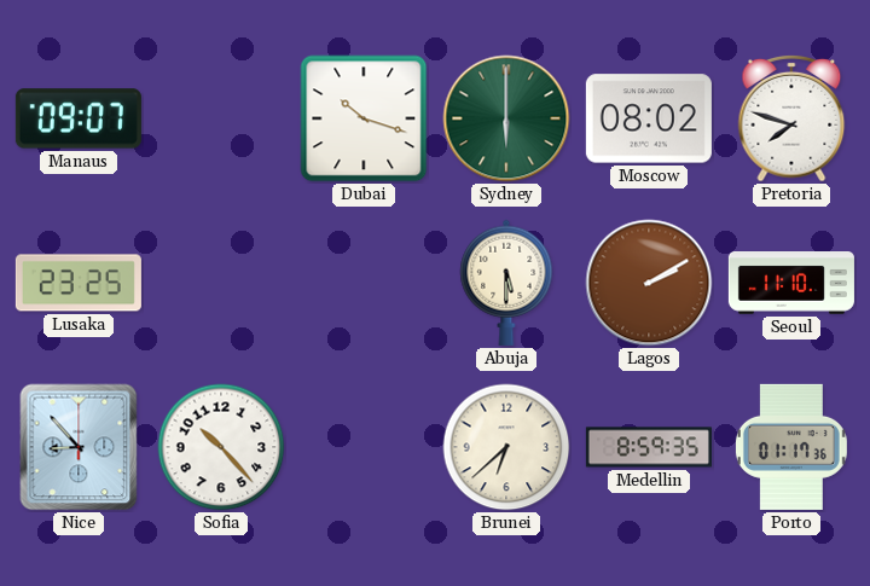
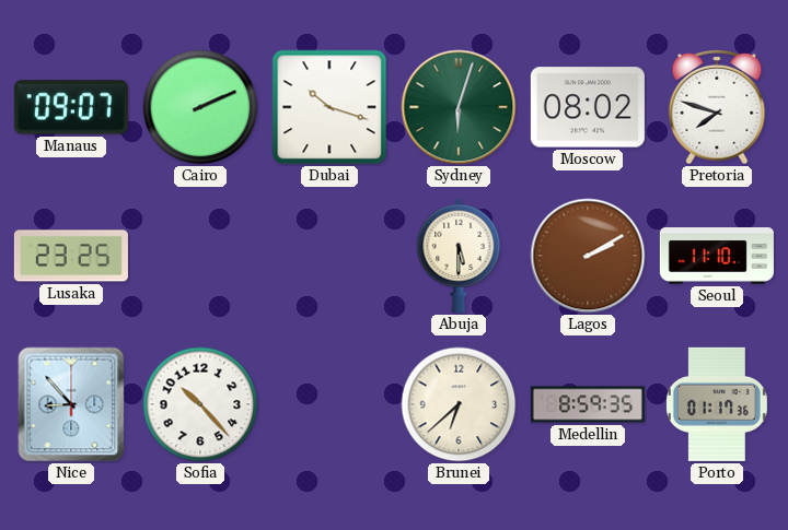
Cairo: none -> 2:11
Sydney: 6:00 -> 6:03
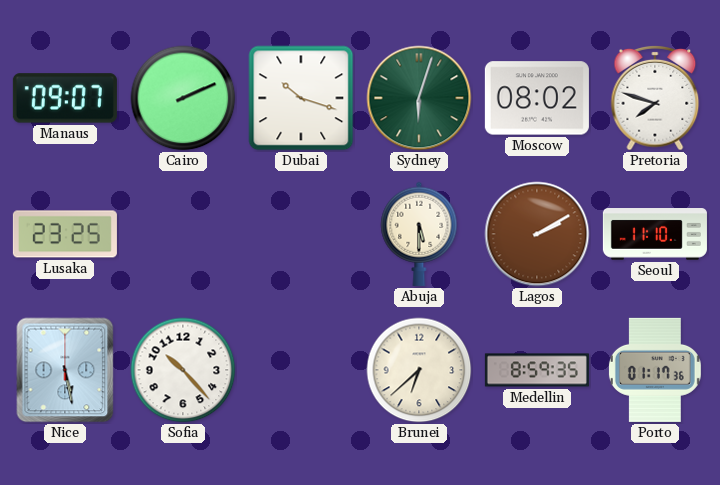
Nice: 8:53 -> 5:28
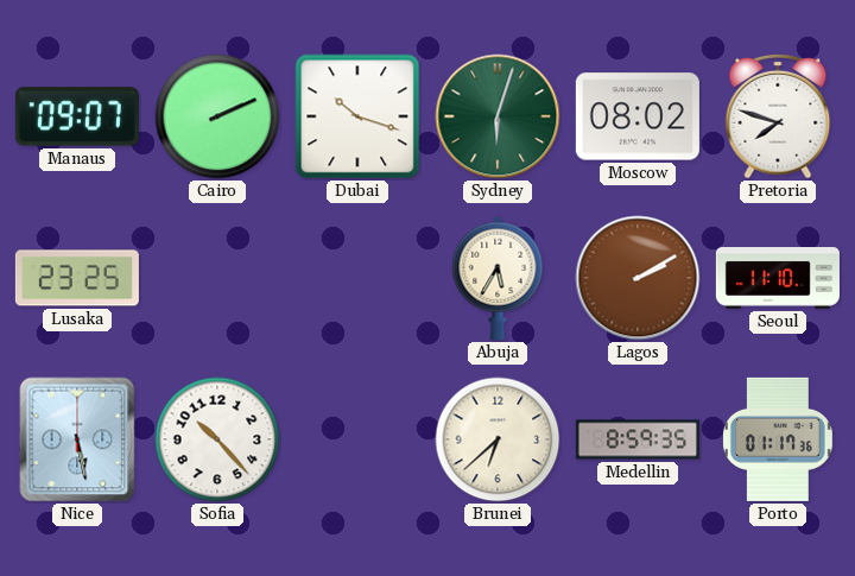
Abuja: 5:30 -> 5:35
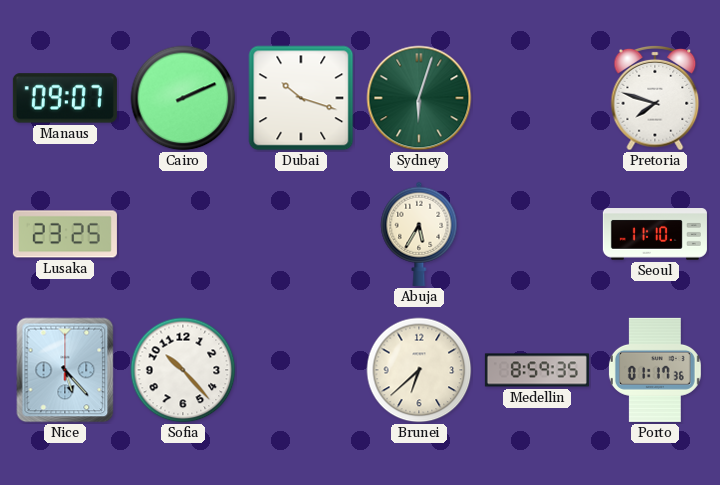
Moscow: 08:02 -> none
Lagos: 2:10 -> none
Nice: 5:28 -> 5:23
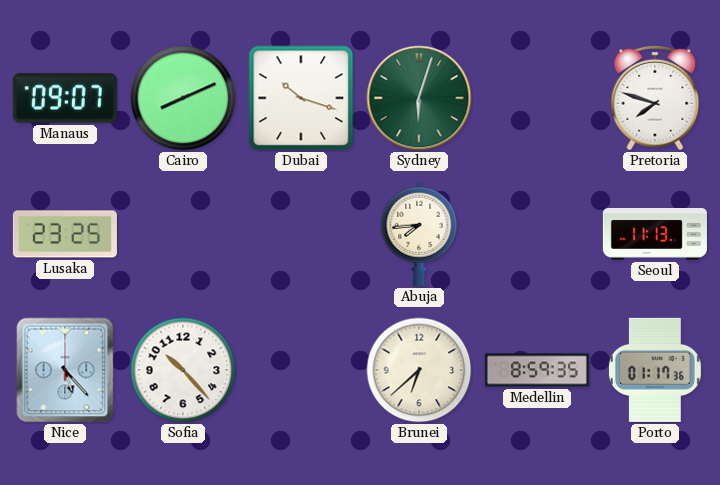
Cairo: 2:11 -> 8:11
Abuja: 5:35 -> 7:44
Seoul: 11:10 -> 11:13
